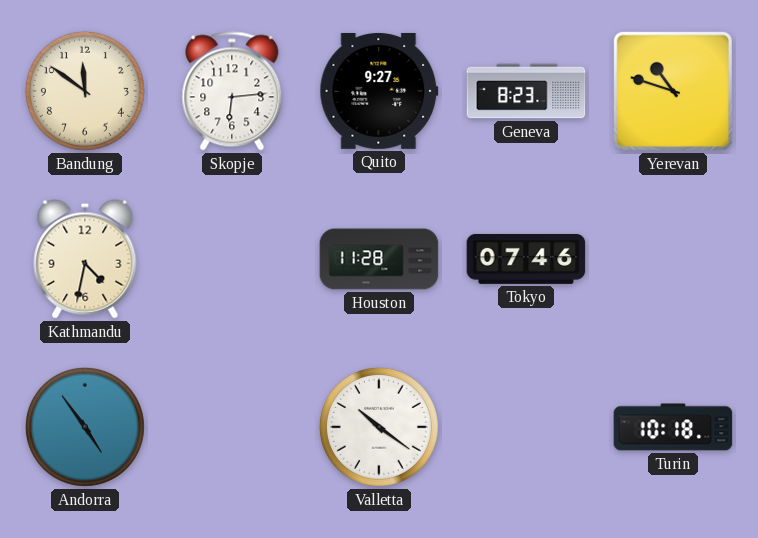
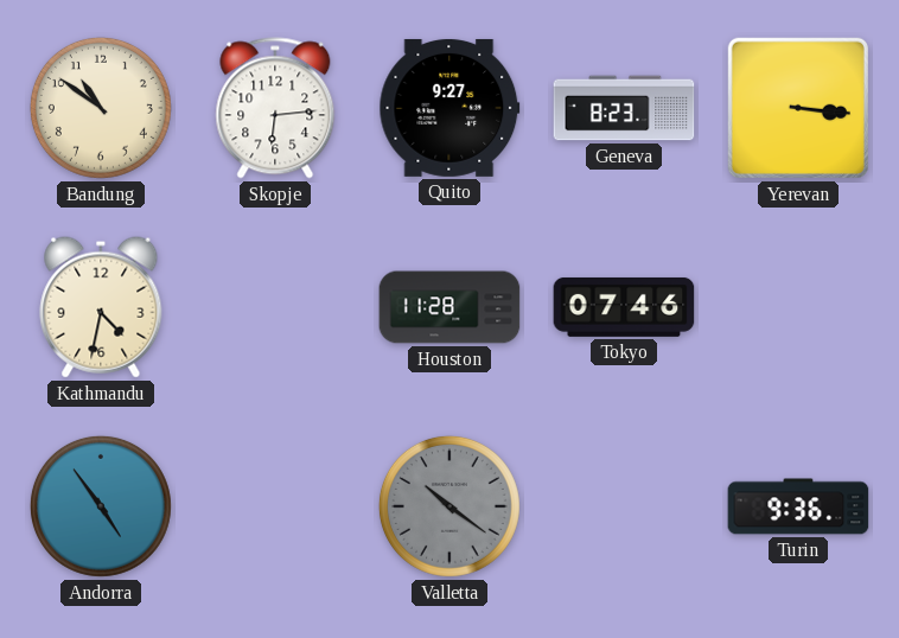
Bandung: 11:51 -> 10:51
Yerevan: 10:48 -> 3:16
Valletta dial: white -> grey
Turin: 10:18 -> 9:36
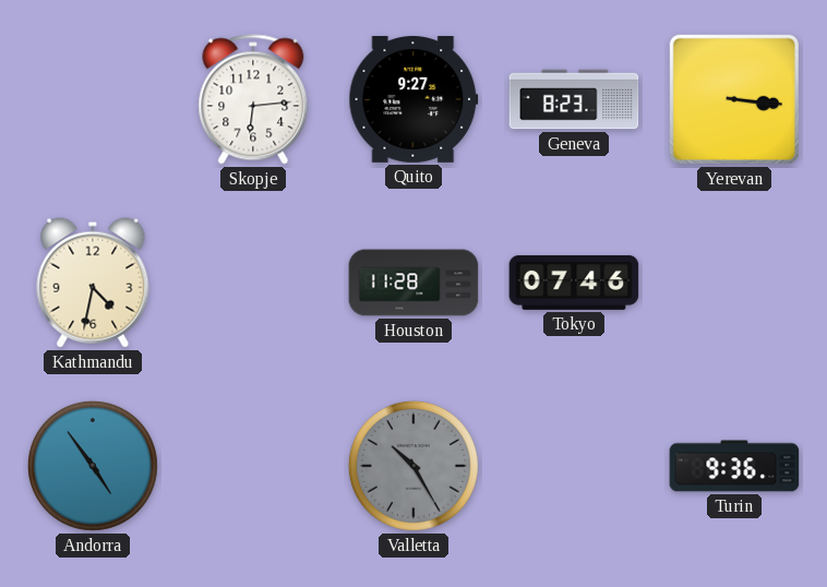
Bandung: 10:51 -> none
Valletta: 10:21 -> 10:25
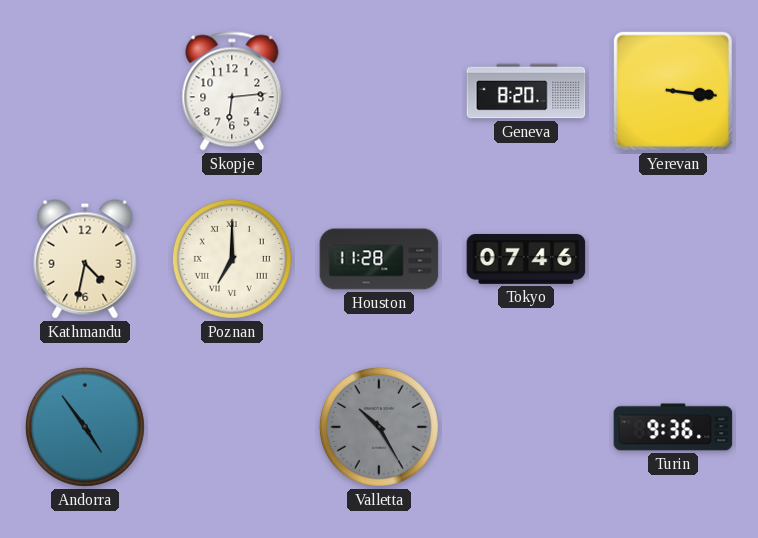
Quito: 9:27 -> none
Geneva: 8:23 -> 8:20
Poznan: none -> 7:00
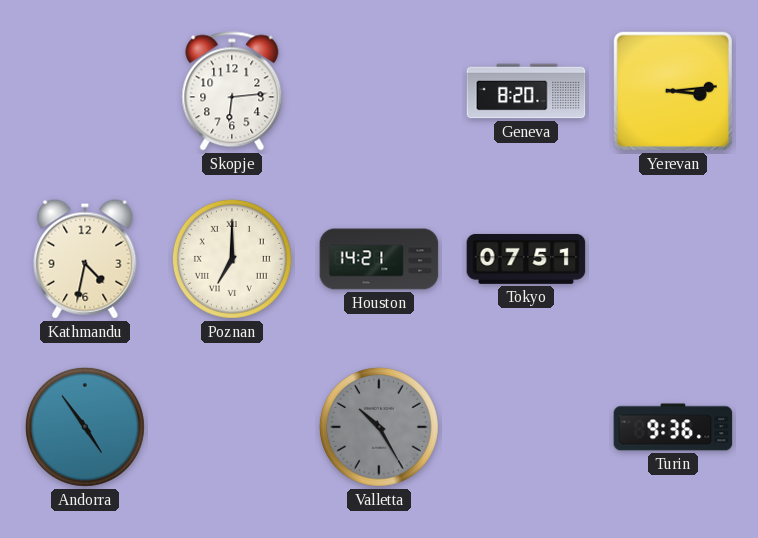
Yerevan: 3:16 -> 3:14
Houston: 11:28 -> 14:21
Tokyo: 07:46 -> 07:51
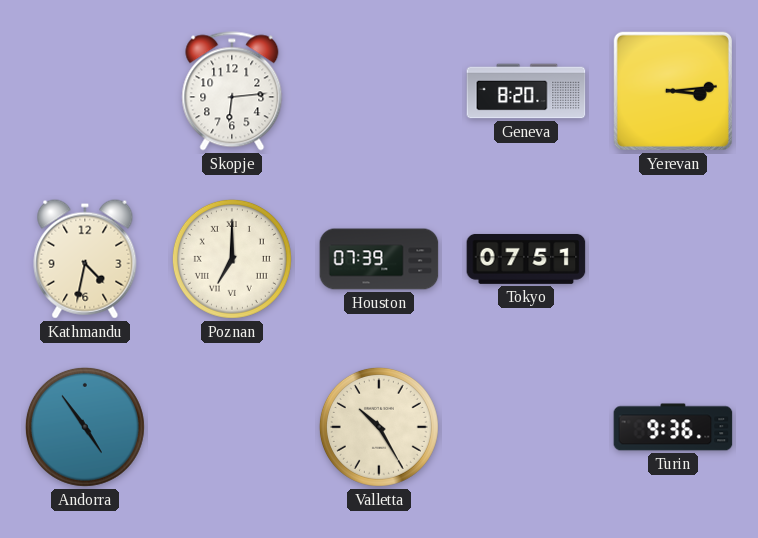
Houston: 14:21 -> 07:39
Valletta dial: grey -> cream
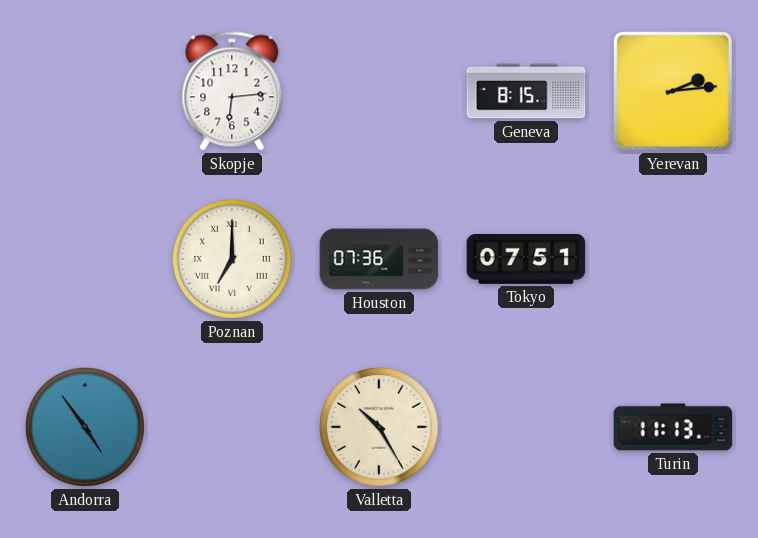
Geneva: 8:20 -> 8:15
Yerevan: 3:14 -> 2:14
Kathmandu: 4:32 -> none
Houston: 07:39 -> 07:36
Turin: 9:36 -> 11:13
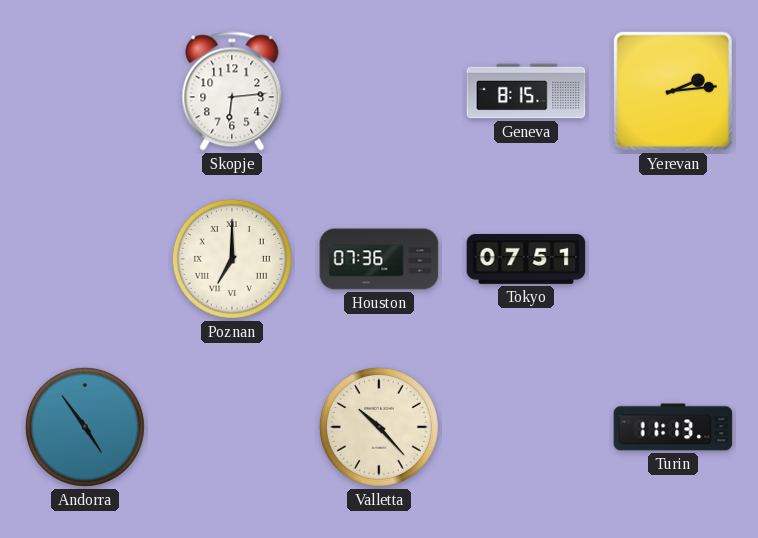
Valletta: 10:25 -> 10:23
